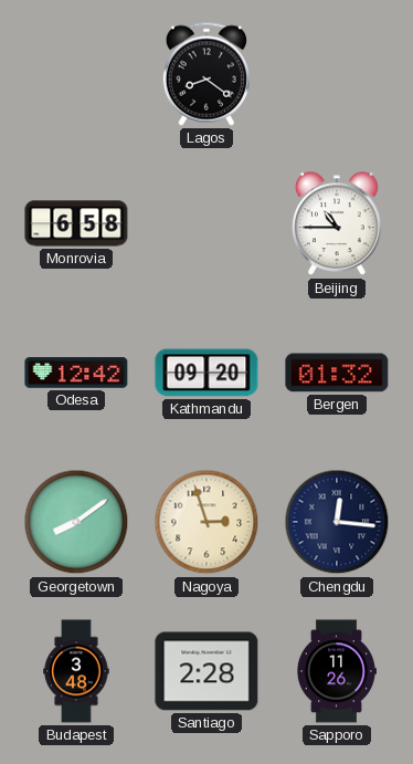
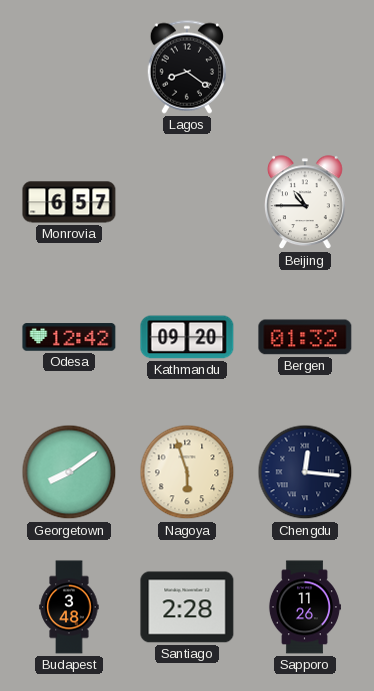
Monrovia: 6:58 -> 6:57
Nagoya: 2:57 -> 5:57
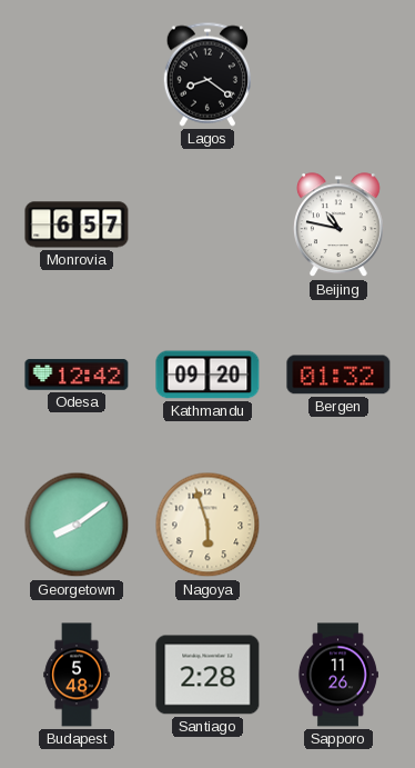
Beijing: 10:45 -> 10:47
Chengdu: 12:16 -> none
Budapest: 3:48 -> 5:48
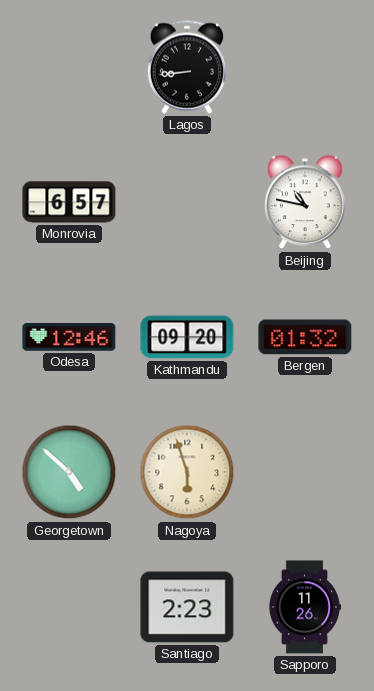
Lagos: 8:21 -> 8:44
Odesa: 12:42 -> 12:46
Georgetown: 8:09 -> 4:52
Budapest: 5:48 -> none
Santiago: 2:28 -> 2:23
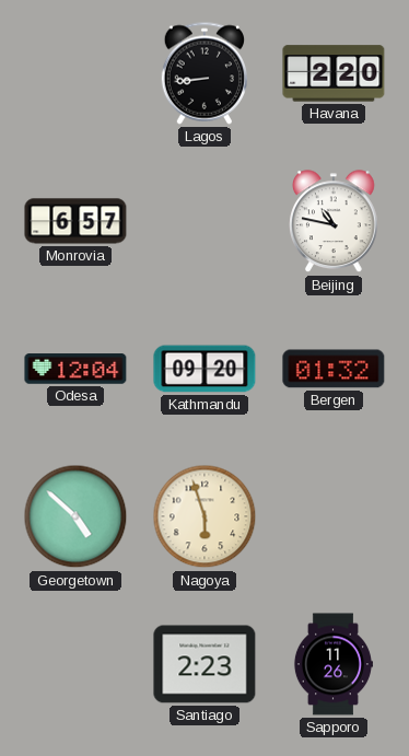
Havana: none -> 2:20
Odesa: 12:46 -> 12:04
